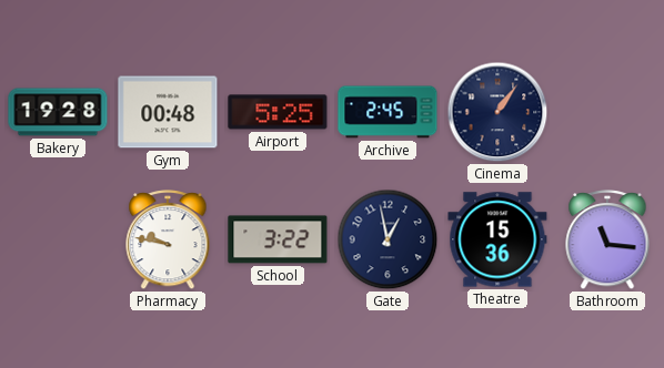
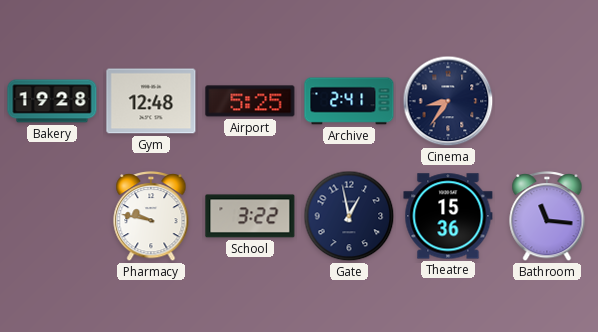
Gym: 00:48 -> 12:48
Archive: 2:45 -> 2:41
Cinema: 1:06 -> 8:36
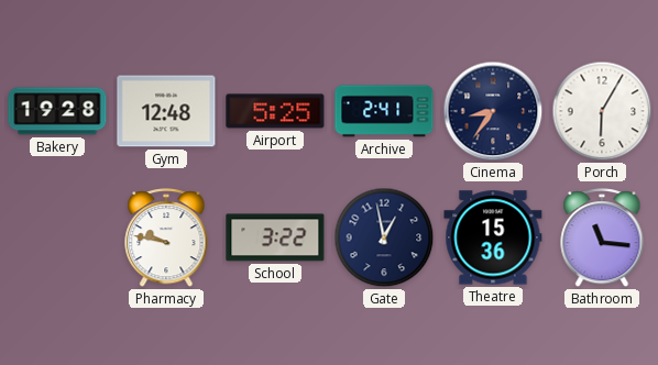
Porch: none -> 6:05
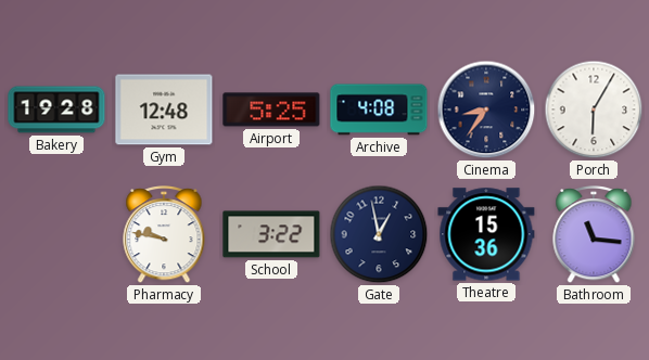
Archive: 2:41 -> 4:08
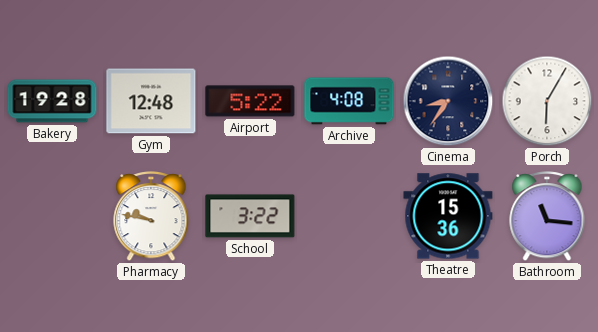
Airport: 5:25 -> 5:22
Gate: 12:58 -> none
